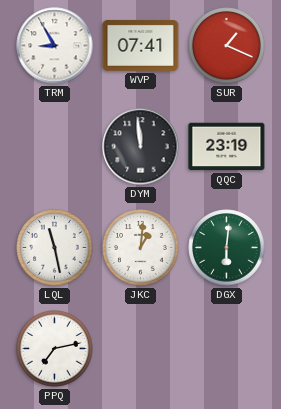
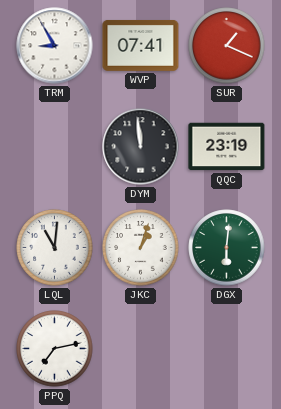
LQL: 11:28 -> 11:01
JKC: 1:01 -> 1:03
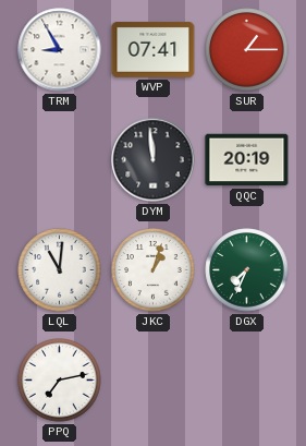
SUR: 1:19 -> 1:15
QQC: 23:19 -> 20:19
DGX: 6:01 -> 7:34
